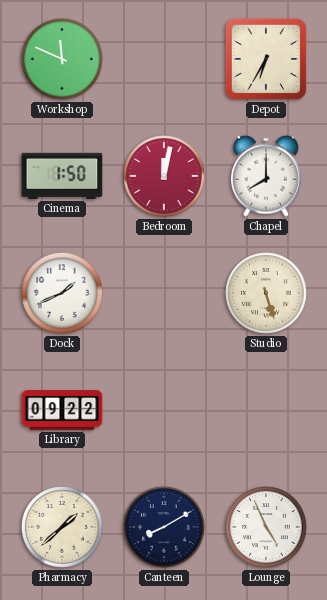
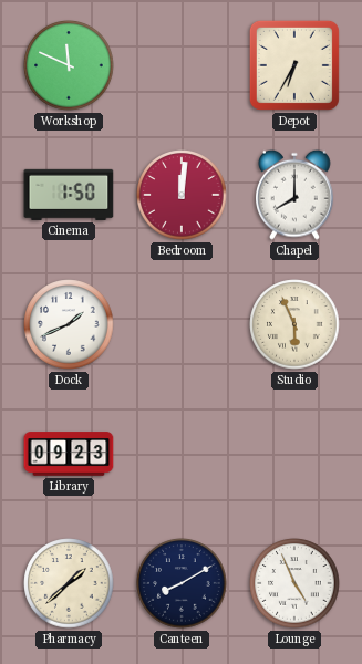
Bedroom: 12:02 -> 12:01
Studio: 5:27 -> 5:56
Library: 09:22 -> 09:23
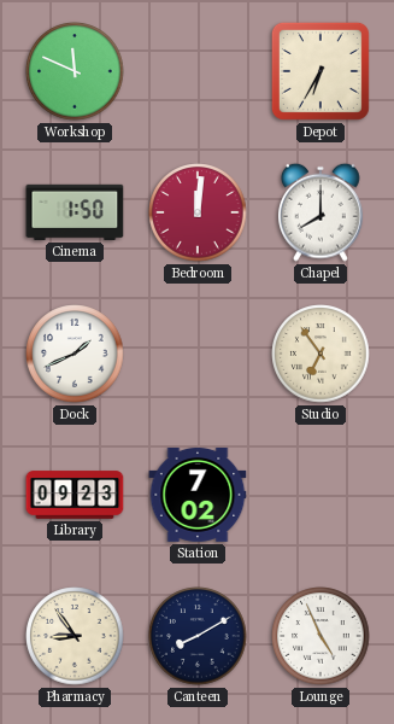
Studio: 5:56 -> 6:54
Station: none -> 7:02
Pharmacy: 1:38 -> 8:54
